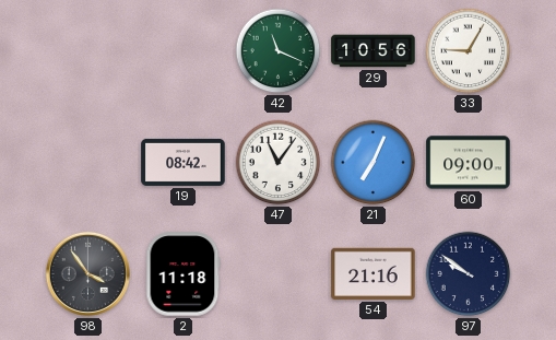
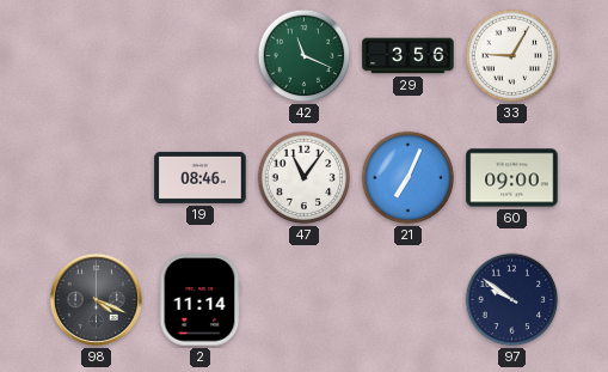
29: 10:56 -> 3:56
19: 08:42 -> 08:46
98: 3:54 -> 4:19
2: 11:18 -> 11:14
54: 21:16 -> none
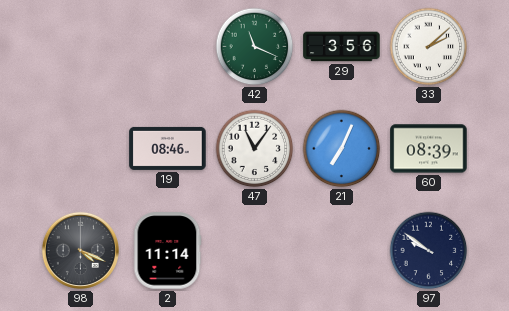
33: 9:05 -> 2:08
60: 09:00 -> 08:39
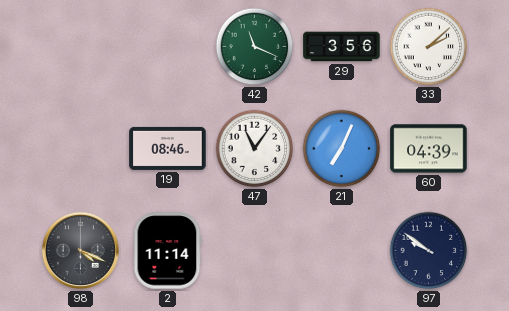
60: 08:39 -> 04:39
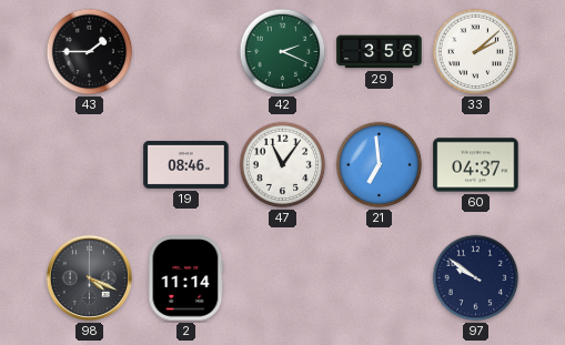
43: none -> 1:45
42: 11:19 -> 2:19
21: 7:04 -> 6:59
60: 04:39 -> 04:37
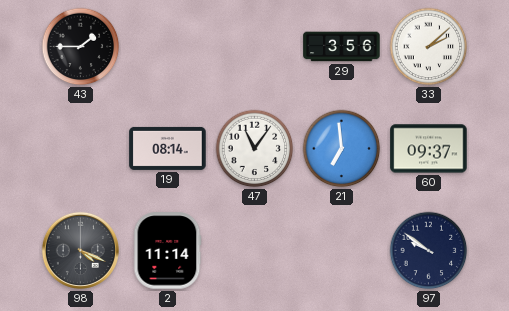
42: 2:19 -> none
19: 08:46 -> 08:14
60: 04:37 -> 09:37
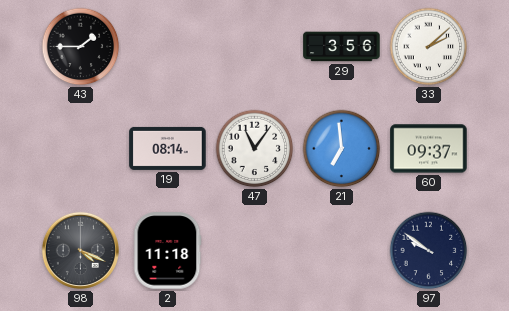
2: 11:14 -> 11:18
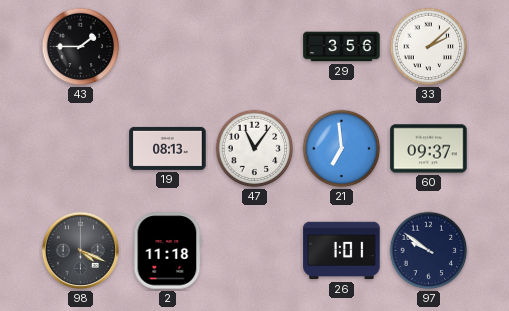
19: 08:14 -> 08:13
26: none -> 1:01
